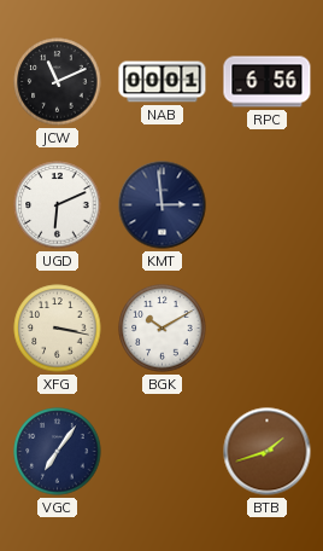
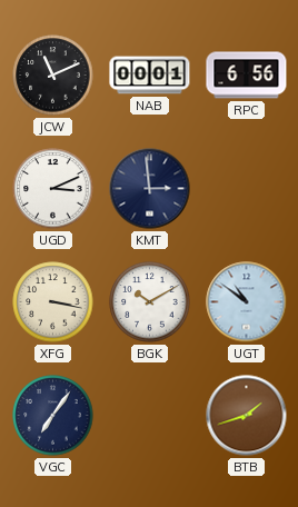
UGD: 6:11 -> 3:11
UGT: none -> 10:51
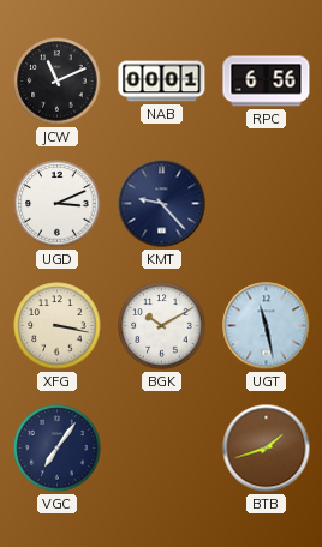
KMT: 2:59 -> 9:23
UGT: 10:51 -> 11:28
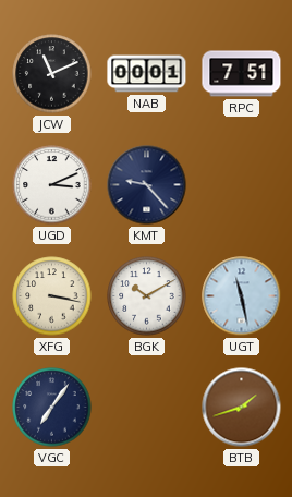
RPC: 6:56 -> 7:51
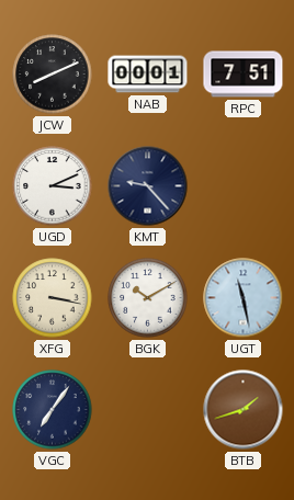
JCW: 11:11 -> 8:11
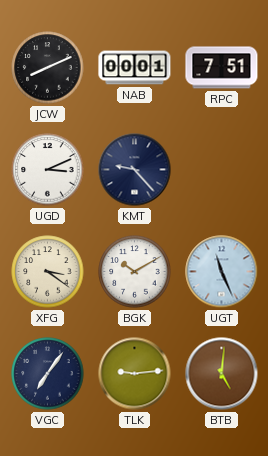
XFG: 3:17 -> 3:21
UGT: 11:28 -> 11:26
TLK: none -> 9:14
BTB: 1:42 -> 5:01
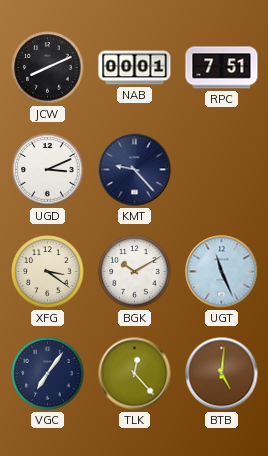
TLK: 9:14 -> 12:23
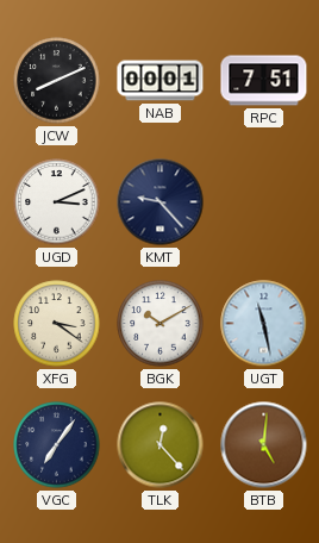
UGT: 11:26 -> 11:28
